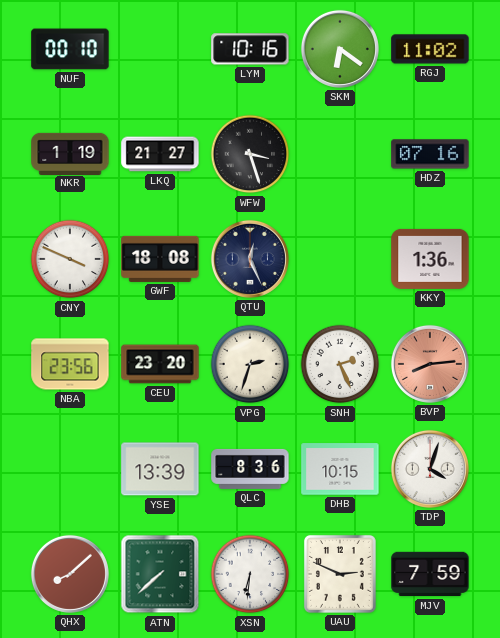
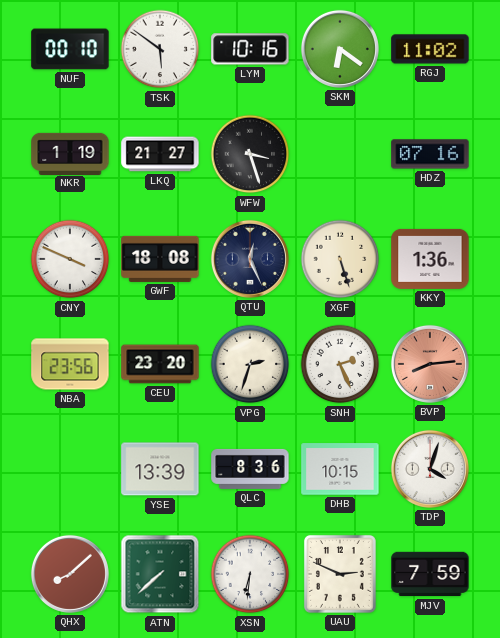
TSK: none -> 5:51
XGF: none -> 5:27
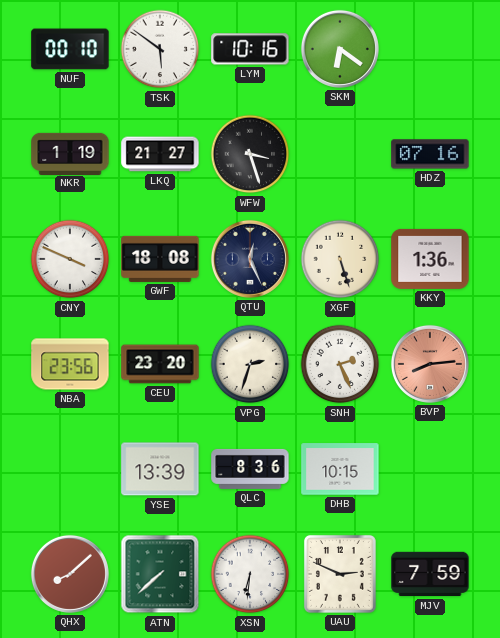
RGJ: 11:02 -> none
TDP: 4:03 -> none
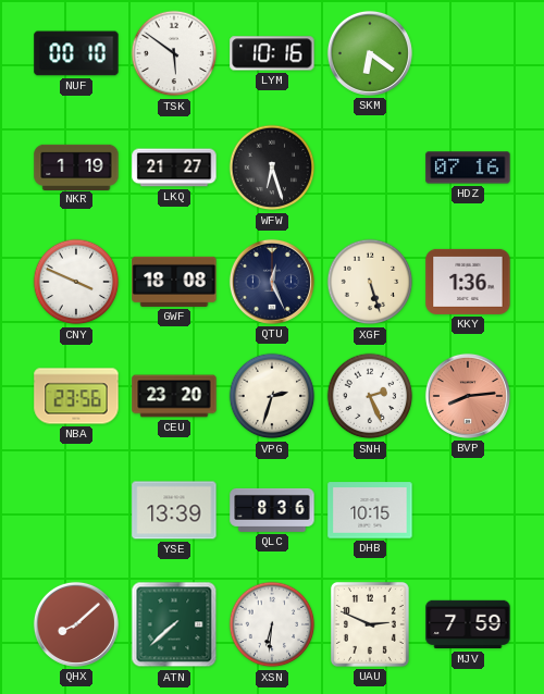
WFW: 3:27 -> 6:27
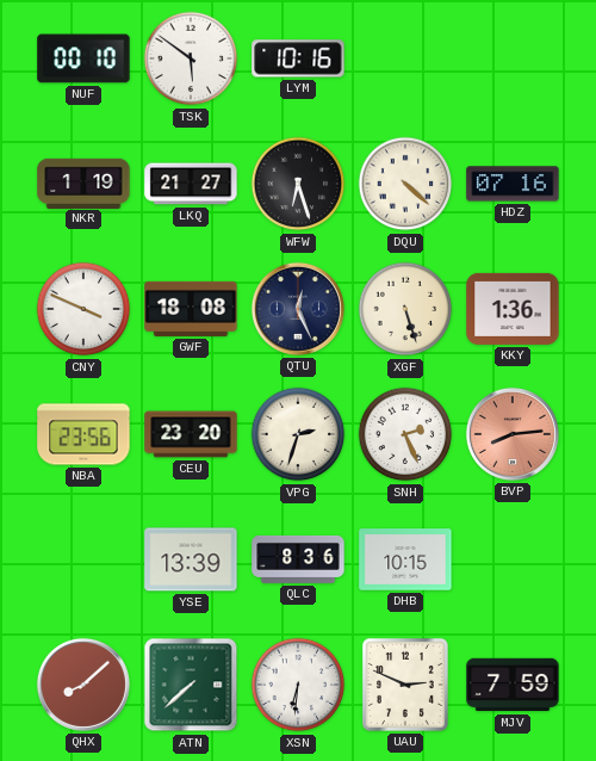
SKM: 6:21 -> none
DQU: none -> 4:22
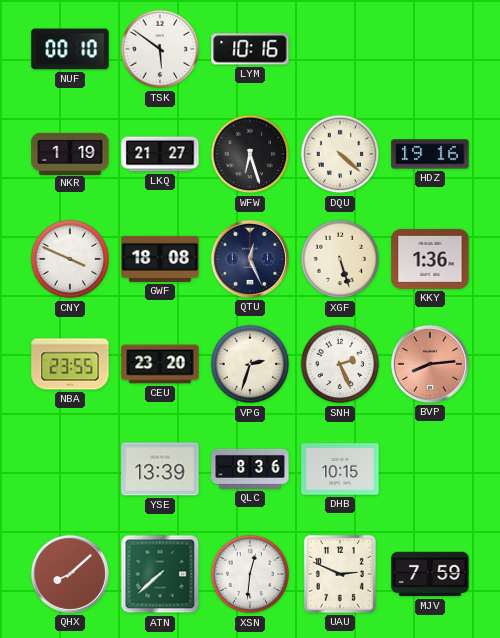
HDZ: 07:16 -> 19:16
NBA: 23:56 -> 23:55
XSN: 6:31 -> 12:31
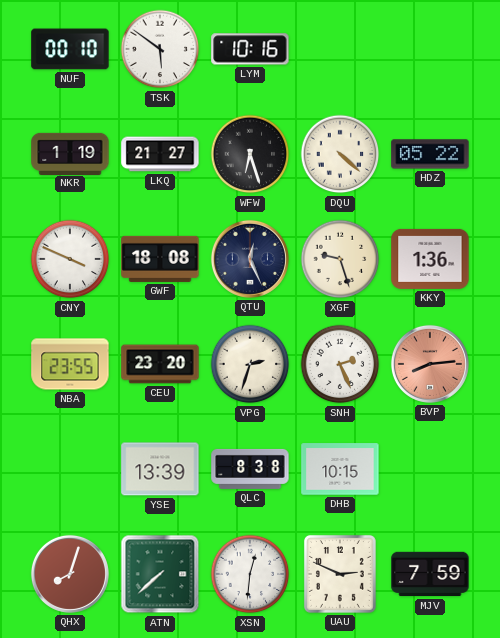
HDZ: 19:16 -> 05:22
XGF: 5:27 -> 9:27
QLC: 8:36 -> 8:38
QHX: 8:08 -> 8:03
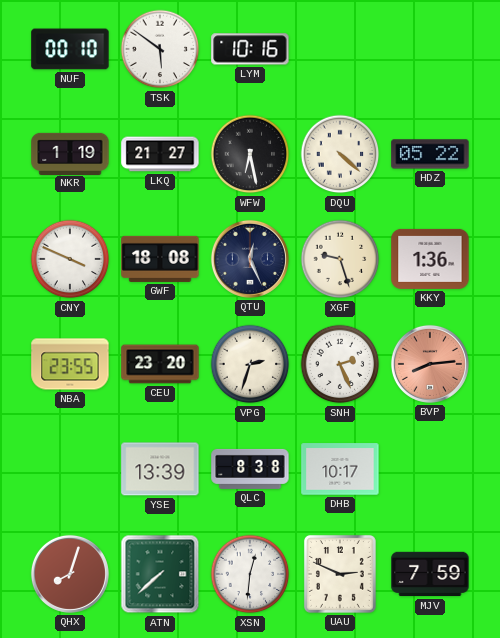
WFW: 6:27 -> 6:28
DHB: 10:15 -> 10:17
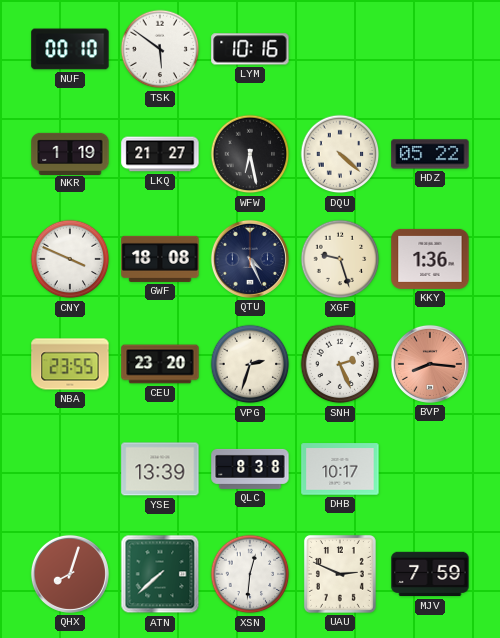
QTU: 12:26 -> 4:26
BVP: 8:14 -> 8:16
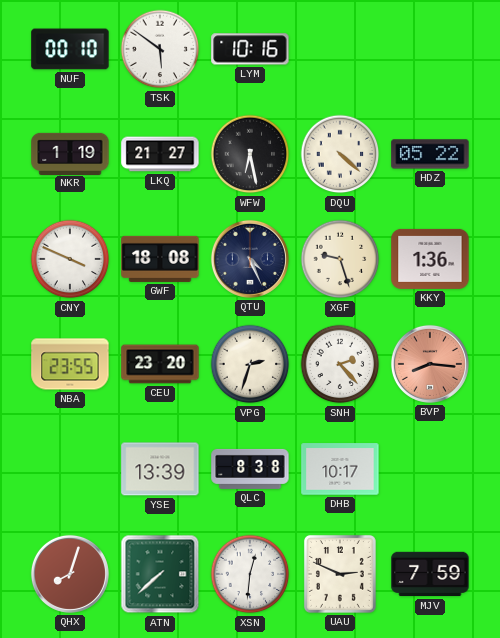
SNH: 2:26 -> 2:23
